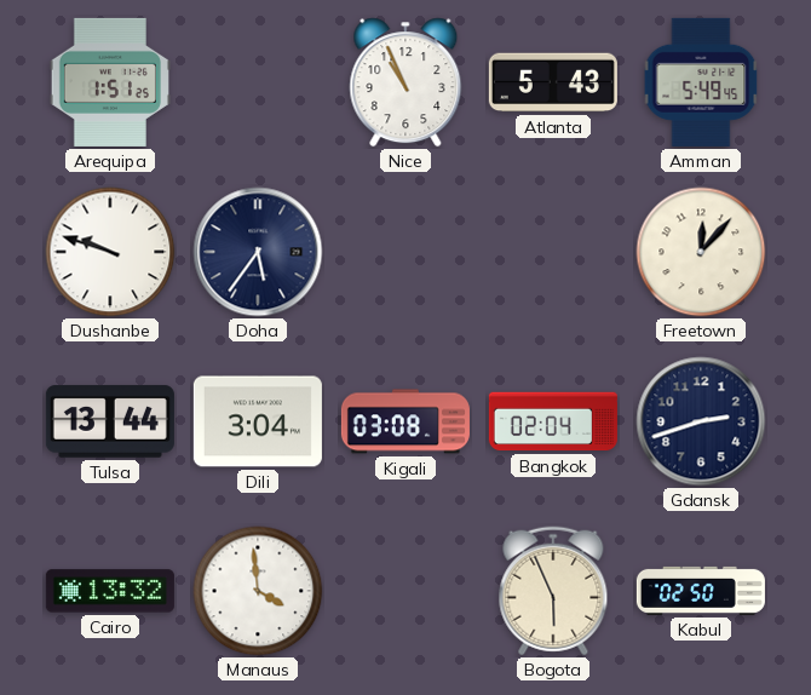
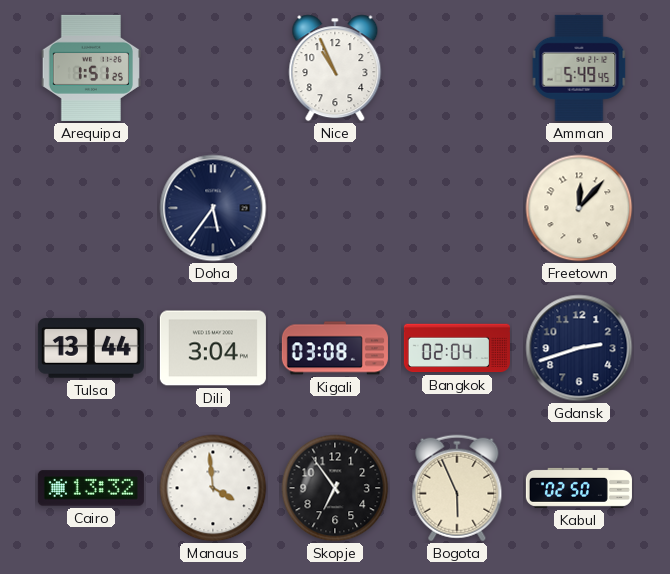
Atlanta: 5:43 -> none
Dushanbe: 9:48 -> none
Skopje: none -> 6:54
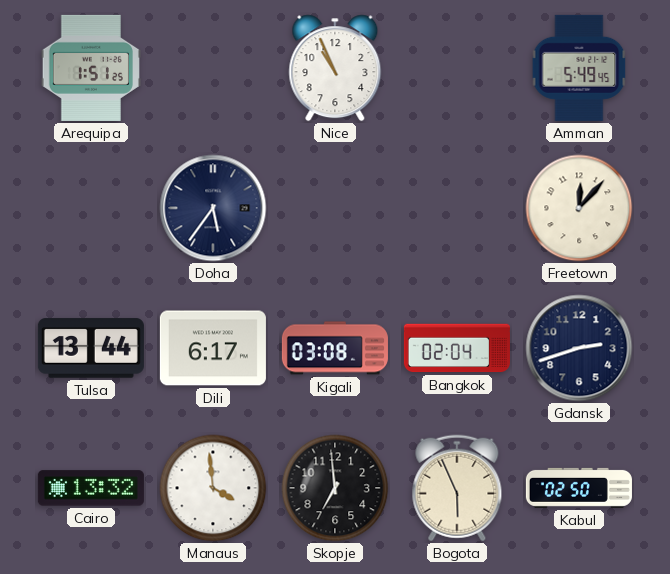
Dili: 3:04 -> 6:17
Skopje: 6:54 -> 6:59
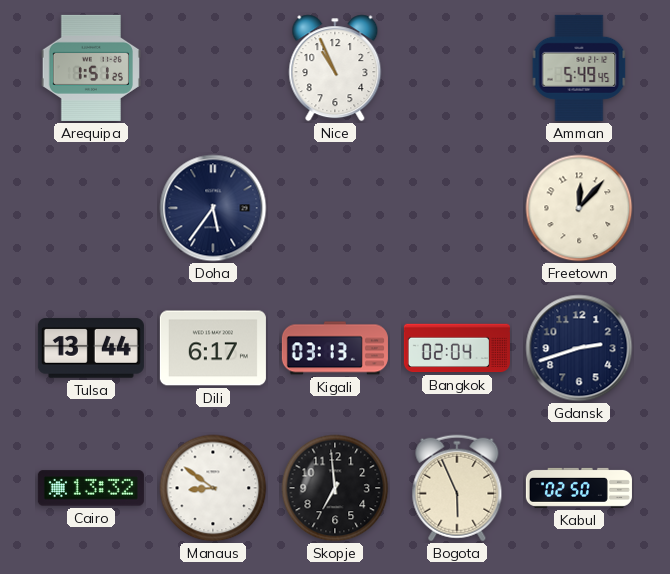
Kigali: 03:08 -> 03:13
Manaus: 3:59 -> 8:51
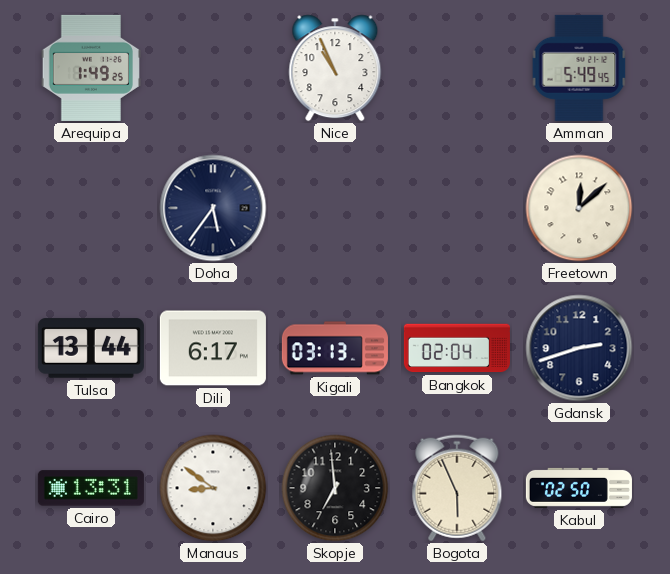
Arequipa: 1:51 -> 1:49
Freetown: 12:07 -> 12:08
Cairo: 13:32 -> 13:31
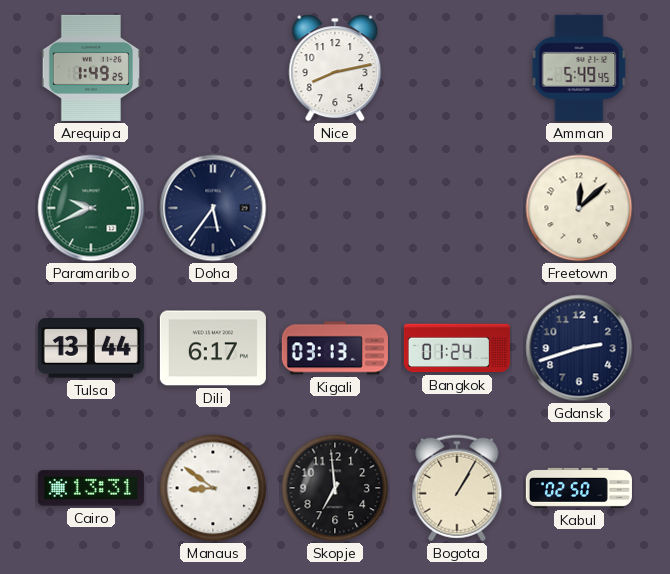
Nice: 10:56 -> 8:13
Paramaribo: none -> 9:41
Bangkok: 02:04 -> 01:24
Bogota: 5:56 -> 1:05
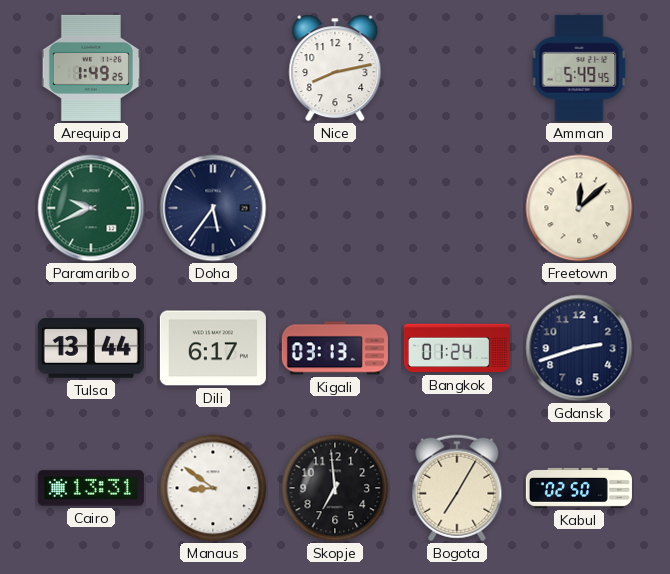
Bogota: 1:05 -> 7:05
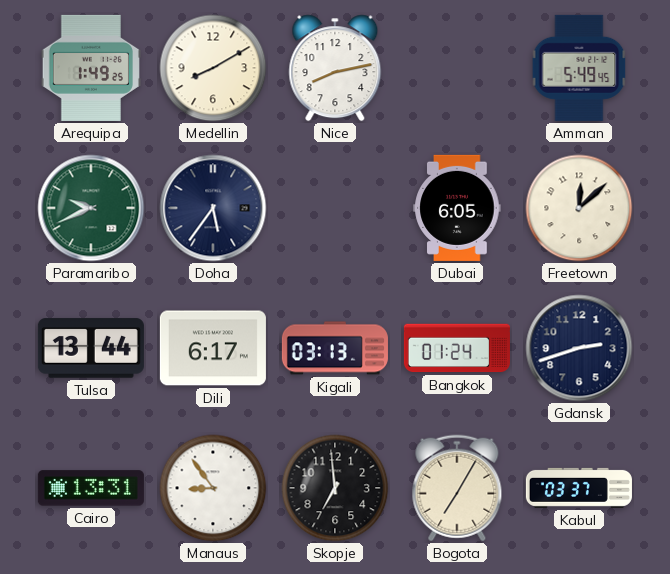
Medellin: none -> 8:10
Dubai: none -> 6:05
Manaus: 8:51 -> 8:54
Kabul: 02:50 -> 03:37
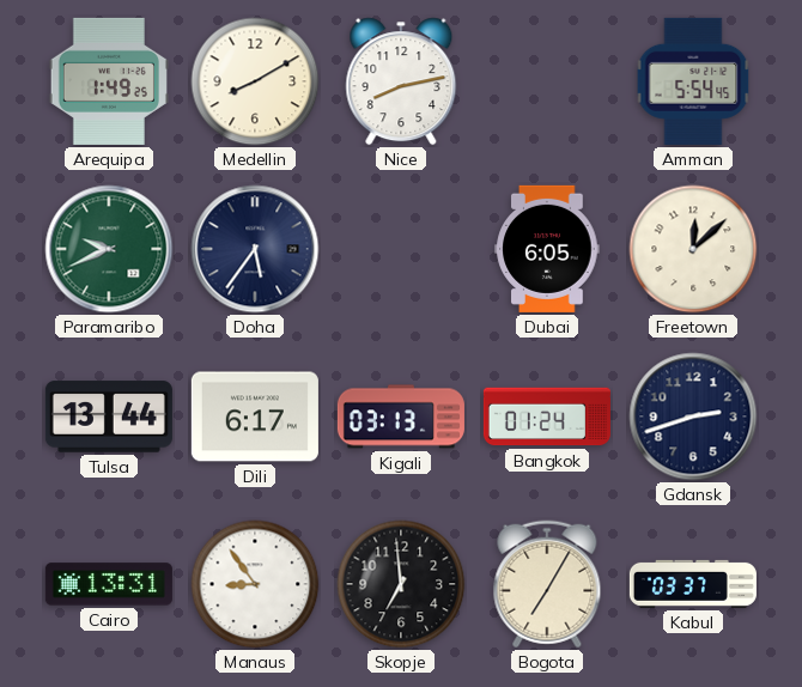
Amman: 5:49 -> 5:54
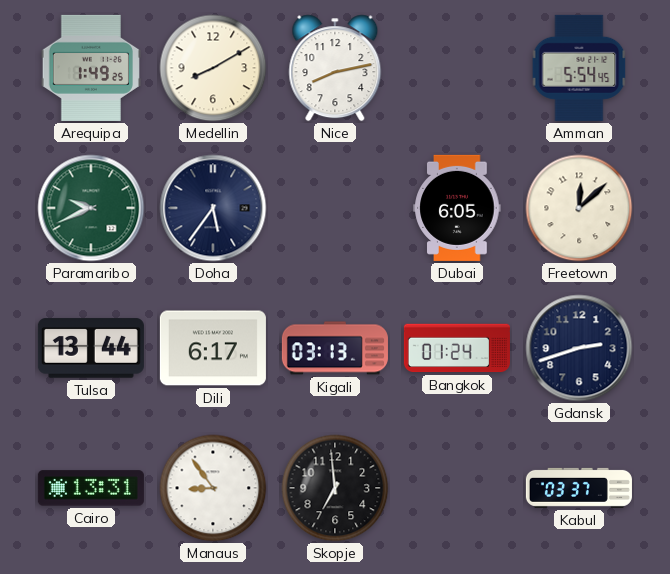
Bogota: 7:05 -> none
